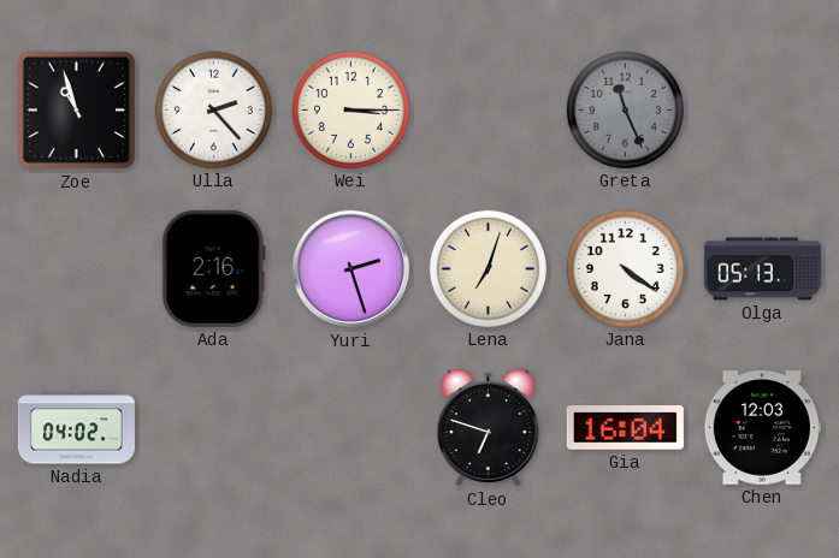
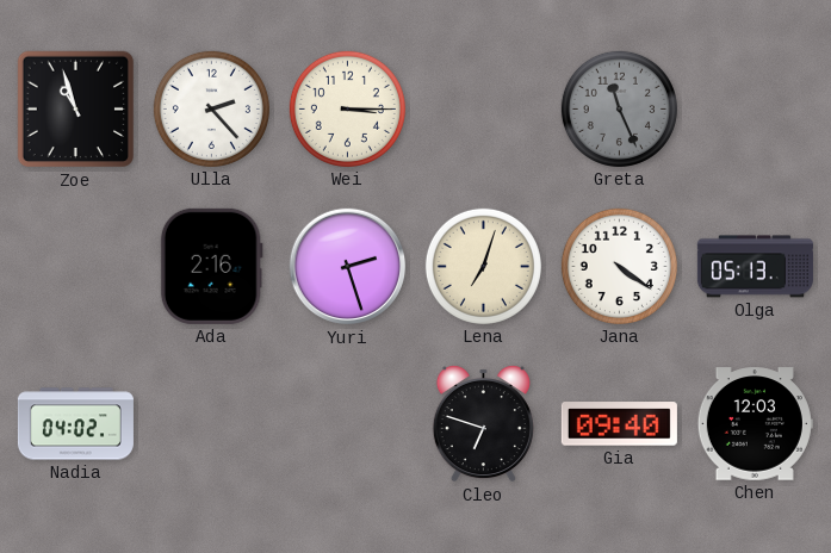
Gia: 16:04 -> 09:40
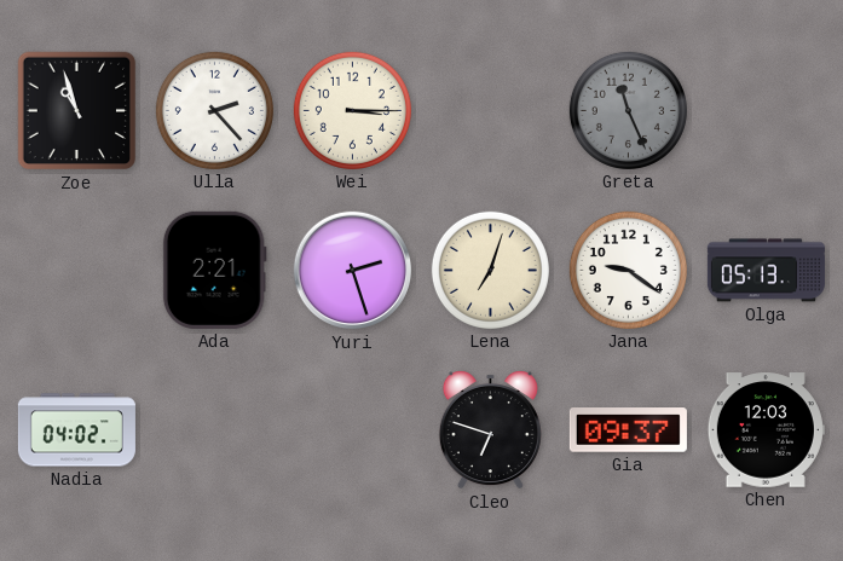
Ada: 2:16 -> 2:21
Jana: 4:21 -> 9:21
Gia: 09:40 -> 09:37
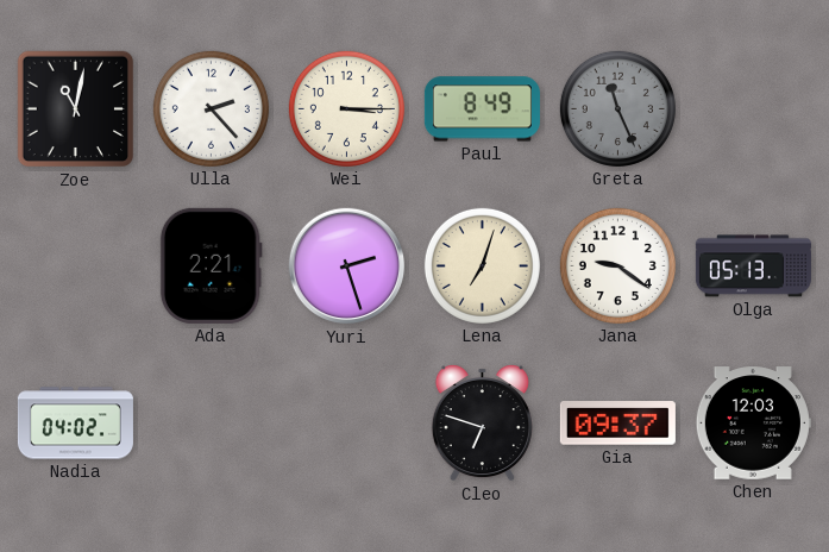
Zoe: 10:57 -> 11:02
Paul: none -> 8:49
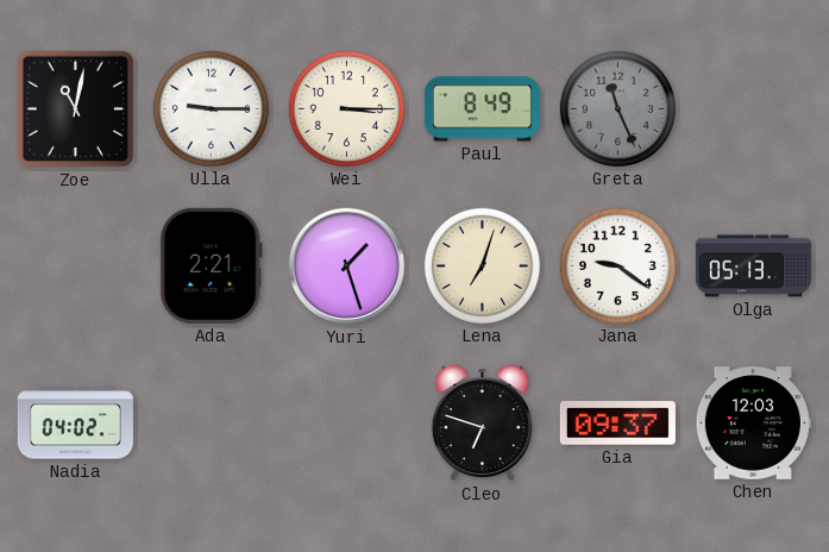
Ulla: 2:23 -> 9:15
Yuri: 2:27 -> 1:27
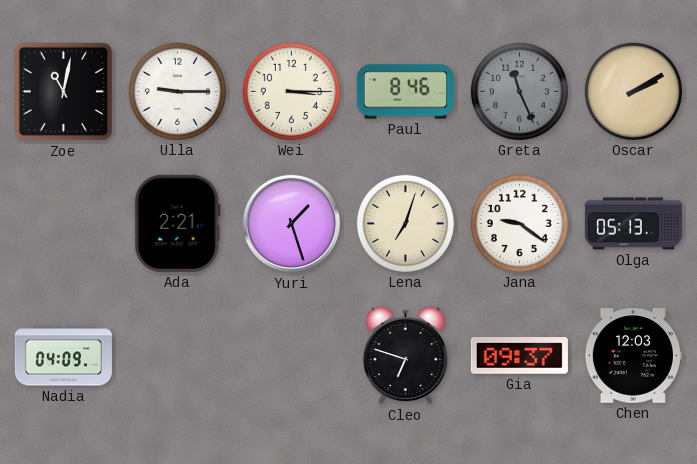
Paul: 8:49 -> 8:46
Oscar: none -> 2:10
Nadia: 04:02 -> 04:09
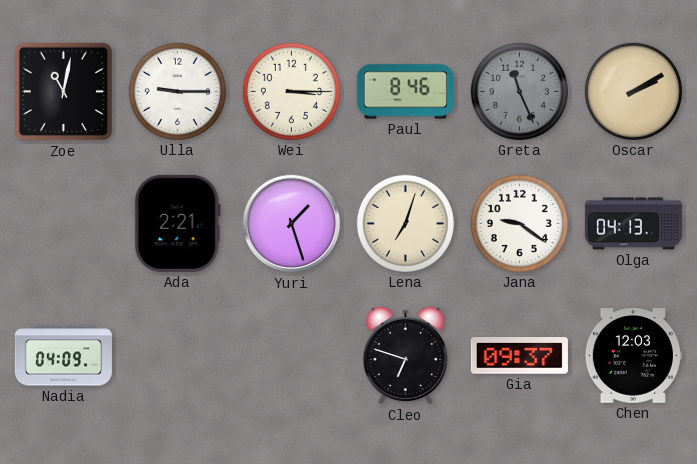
Olga: 05:13 -> 04:13
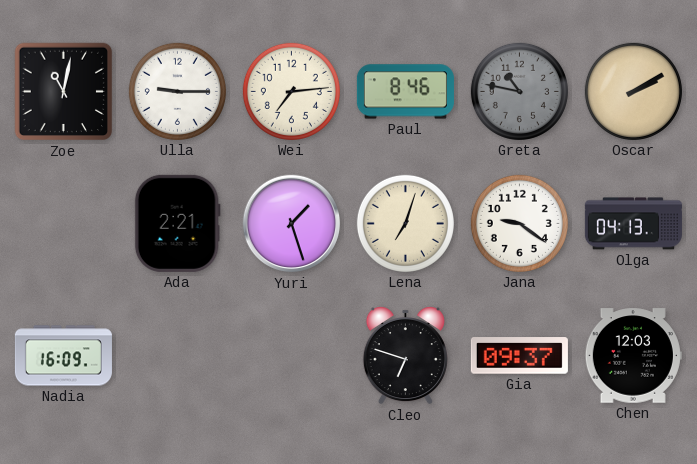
Wei: 3:15 -> 7:14
Greta: 11:26 -> 10:47
Nadia: 04:09 -> 16:09
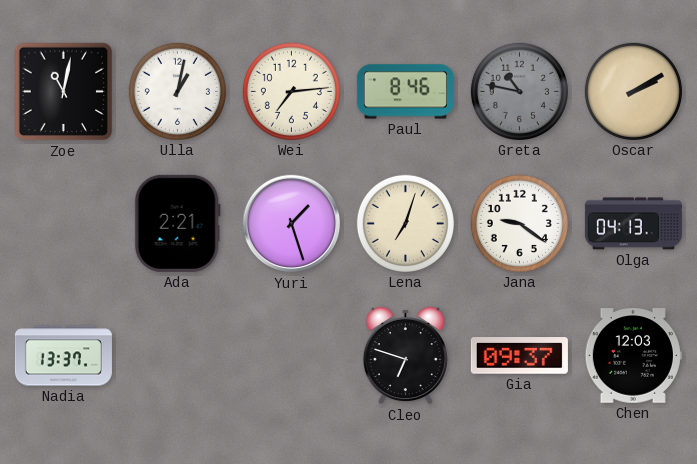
Ulla: 9:15 -> 1:02
Nadia: 16:09 -> 13:37
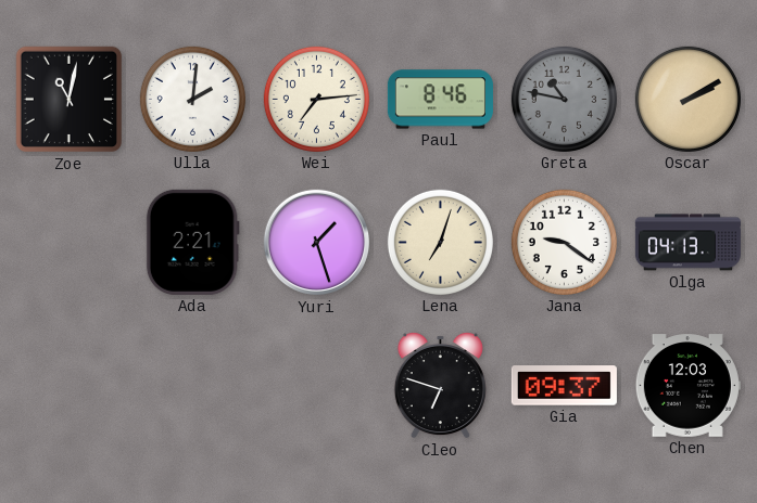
Ulla: 1:02 -> 2:01
Nadia: 13:37 -> none
